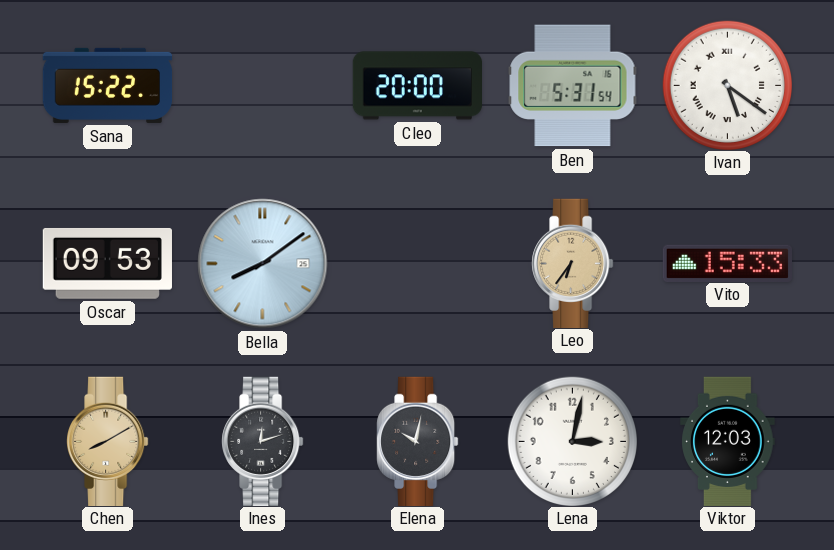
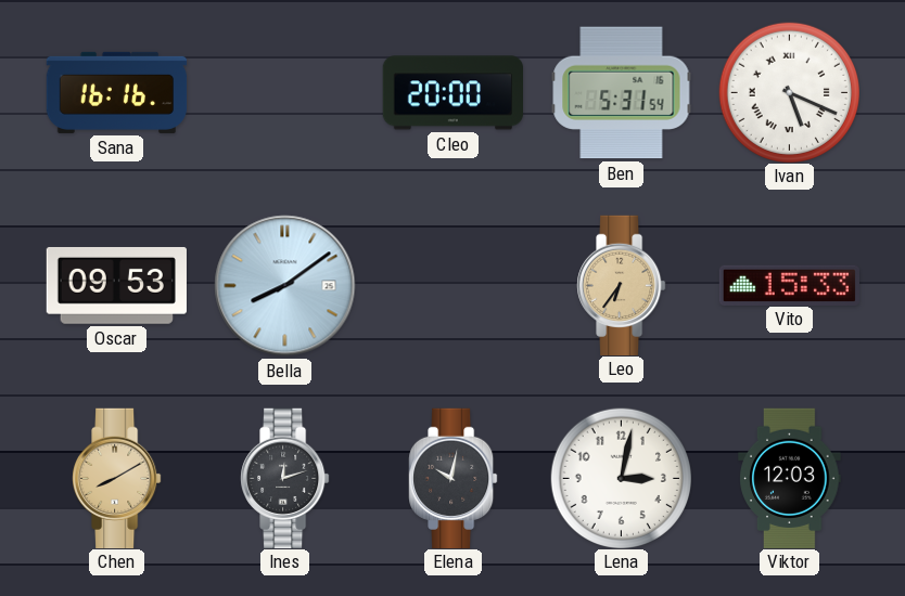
Sana: 15:22 -> 16:16
Ivan: 5:21 -> 5:19
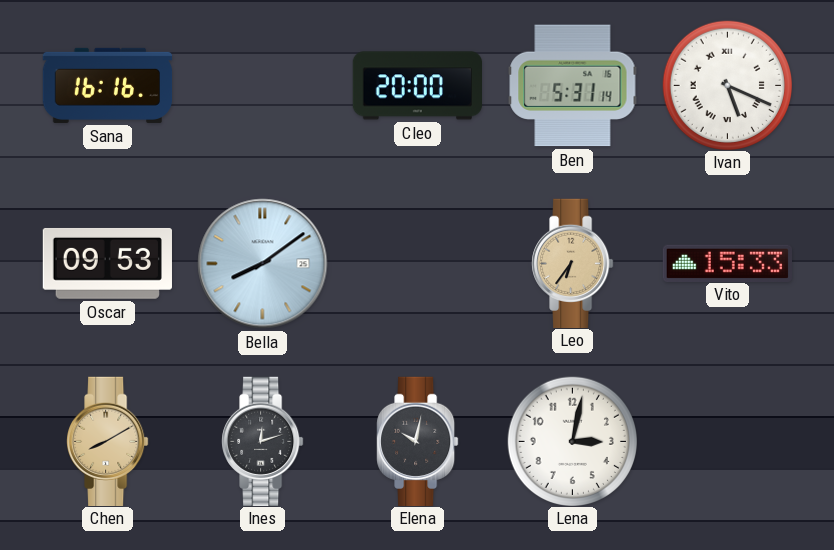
Ben: 5:31:54 -> 5:31:14
Viktor: 12:03 -> none
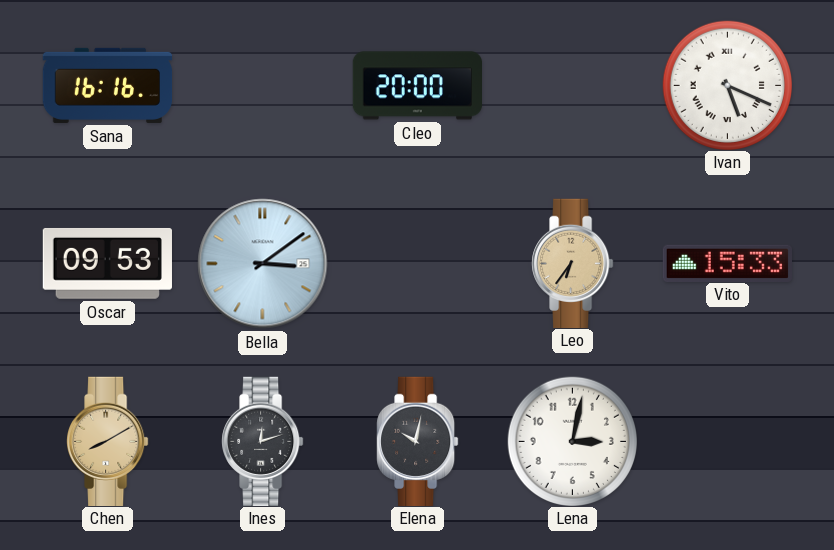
Ben: 5:31 -> none
Bella: 8:09 -> 3:09
